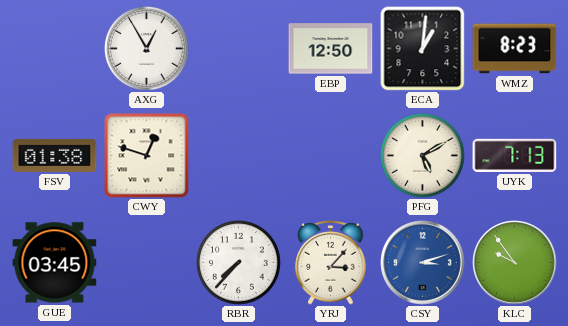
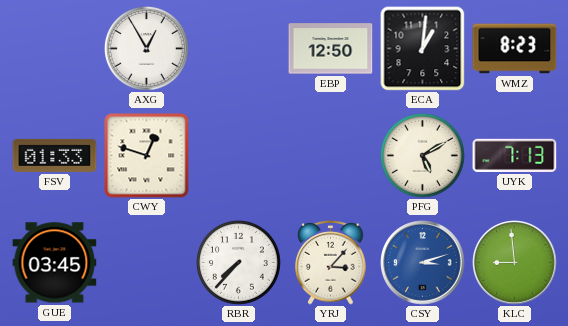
FSV: 01:38 -> 01:33
KLC: 9:54 -> 8:59
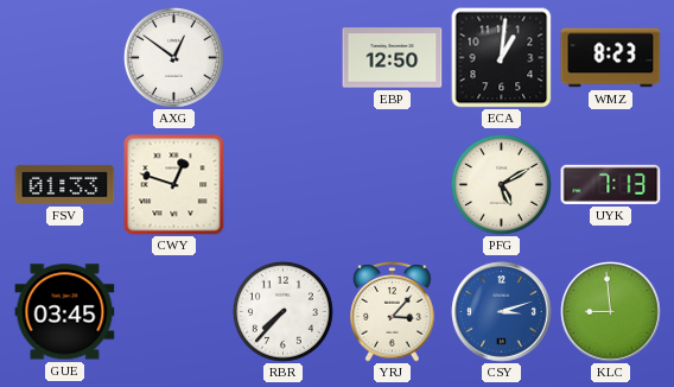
AXG: 12:55 -> 12:51
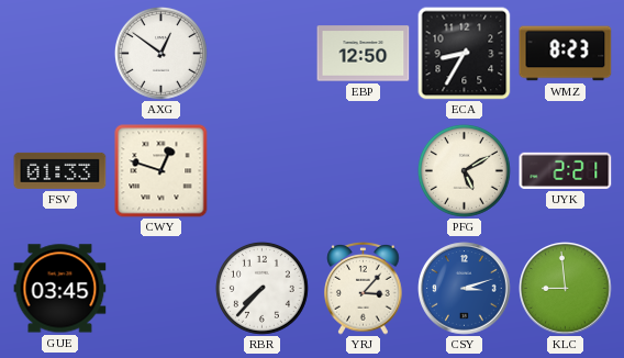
ECA: 1:01 -> 8:35
UYK: 7:13 -> 2:21
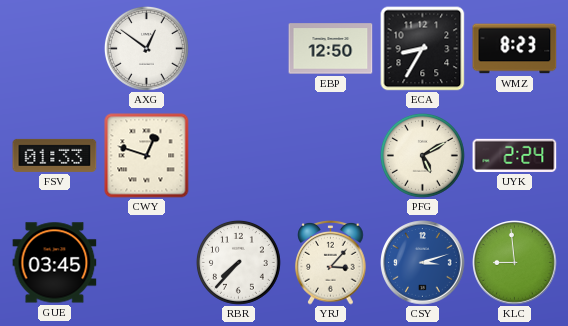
UYK: 2:21 -> 2:24
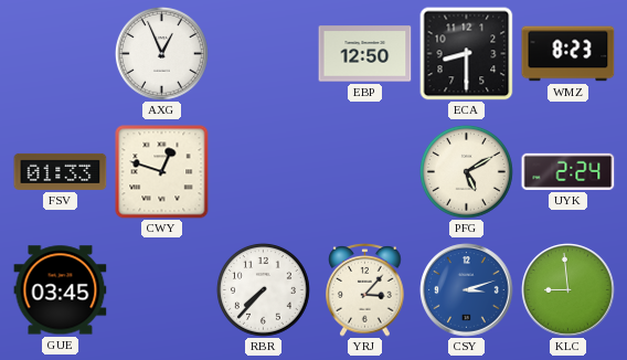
AXG: 12:51 -> 12:56
ECA: 8:35 -> 8:30
